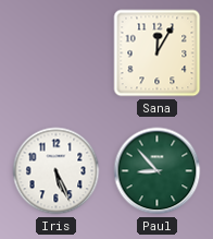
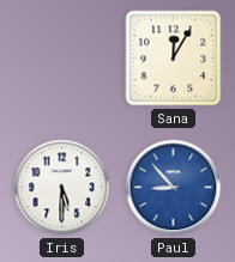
Iris: 5:26 -> 5:30
Paul dial: green -> blue
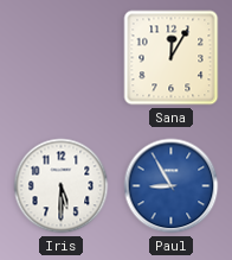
Paul: 8:53 -> 8:55
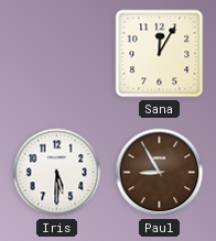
Paul dial: blue -> brown
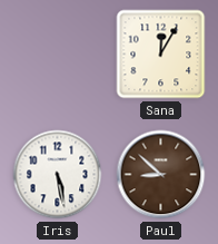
Iris: 5:30 -> 5:28
Paul: 8:55 -> 8:52
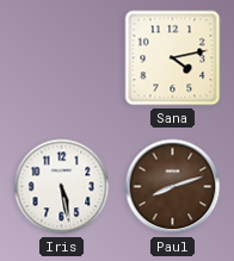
Sana: 12:05 -> 4:13
Paul: 8:52 -> 8:12
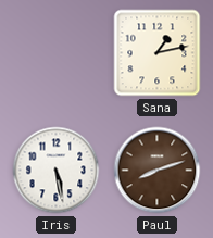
Sana: 4:13 -> 1:13
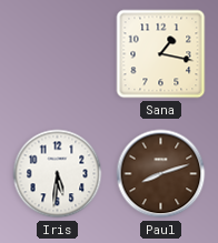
Sana: 1:13 -> 1:17
Iris: 5:28 -> 5:31
